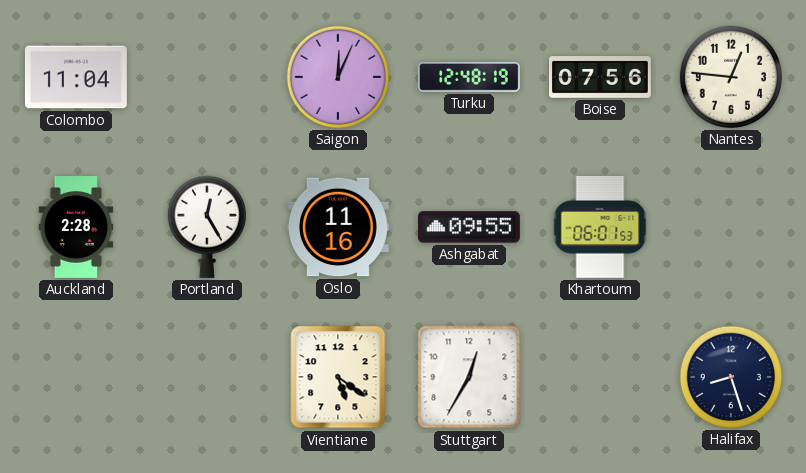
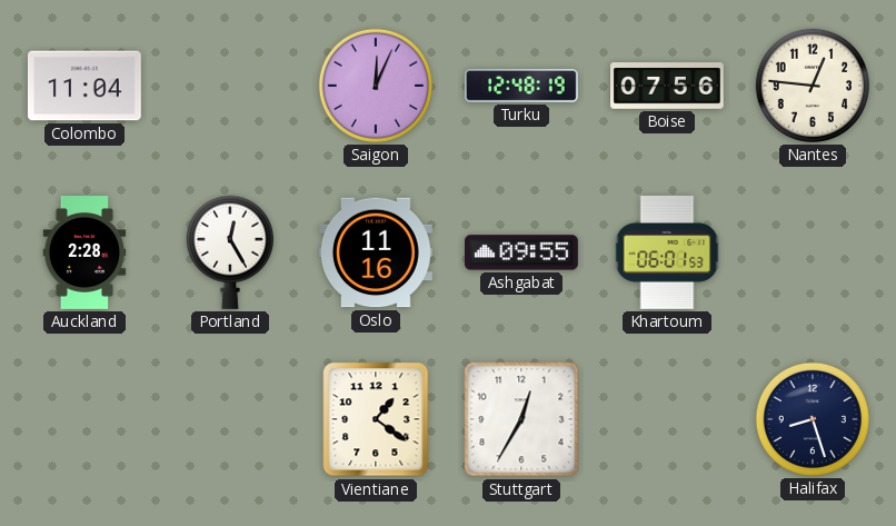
Vientiane: 5:21 -> 1:21
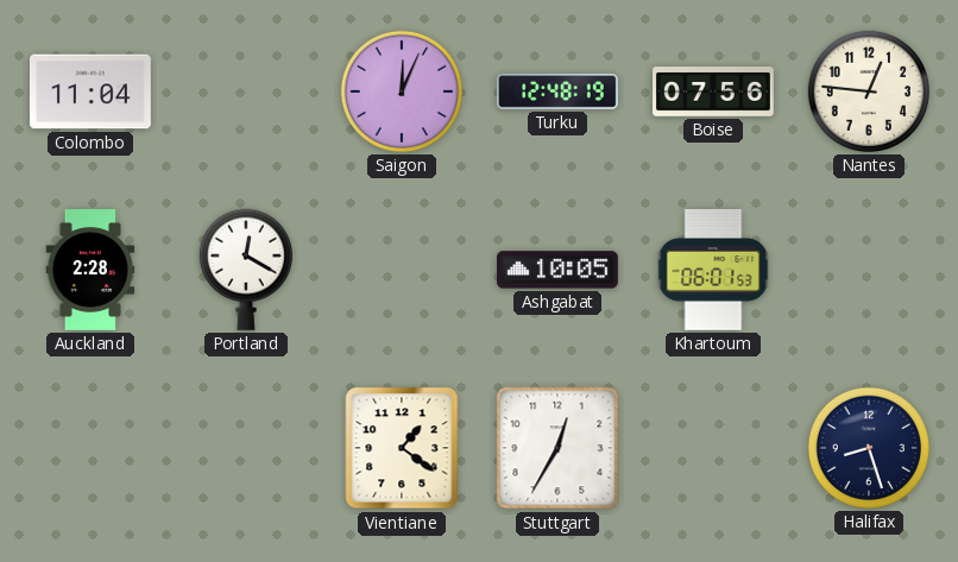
Portland: 12:25 -> 12:20
Oslo: 11:16 -> none
Ashgabat: 09:55 -> 10:05
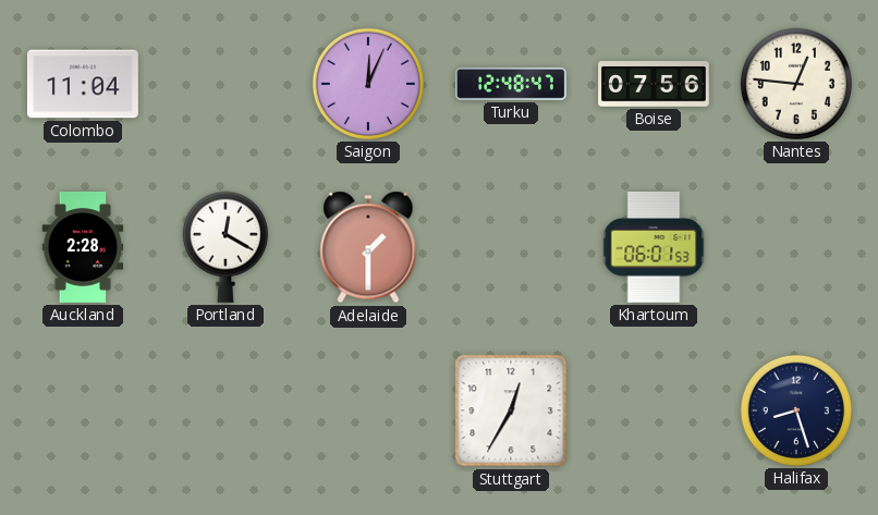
Turku: 12:48:19 -> 12:48:47
Adelaide: none -> 1:30
Ashgabat: 10:05 -> none
Vientiane: 1:21 -> none
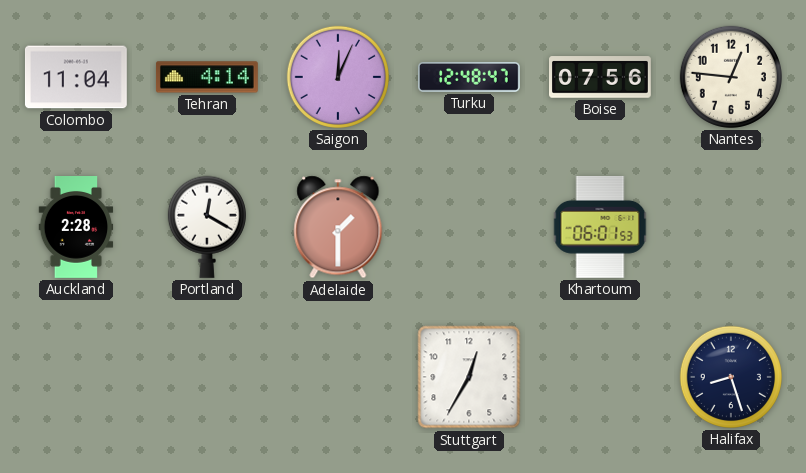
Tehran: none -> 4:14
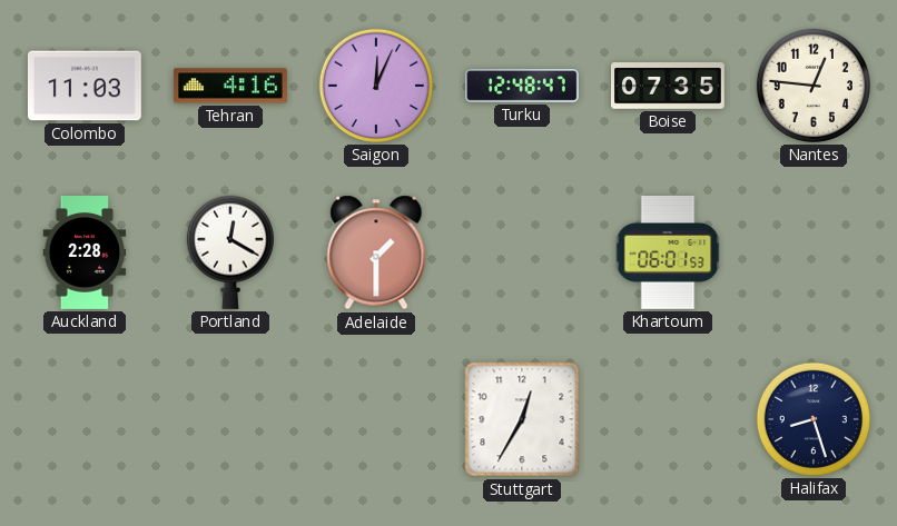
Colombo: 11:04 -> 11:03
Tehran: 4:14 -> 4:16
Boise: 07:56 -> 07:35
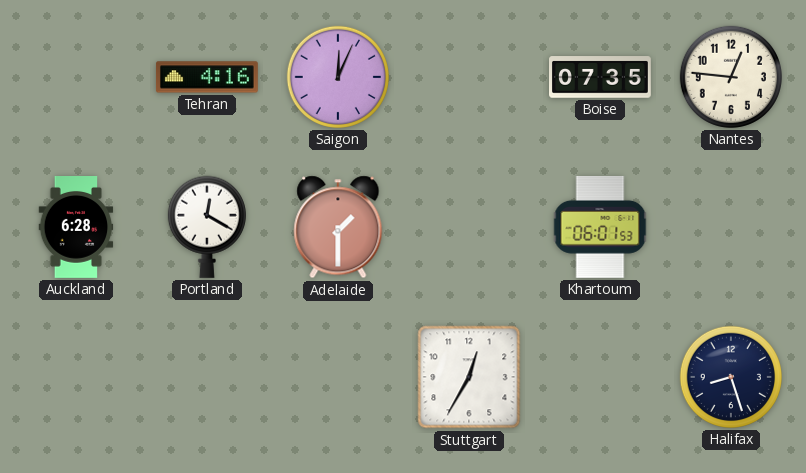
Colombo: 11:03 -> none
Turku: 12:48 -> none
Auckland: 2:28 -> 6:28
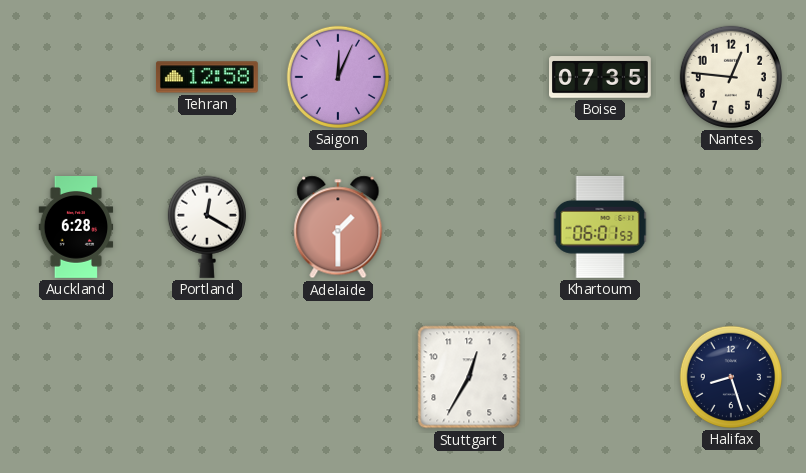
Tehran: 4:16 -> 12:58
